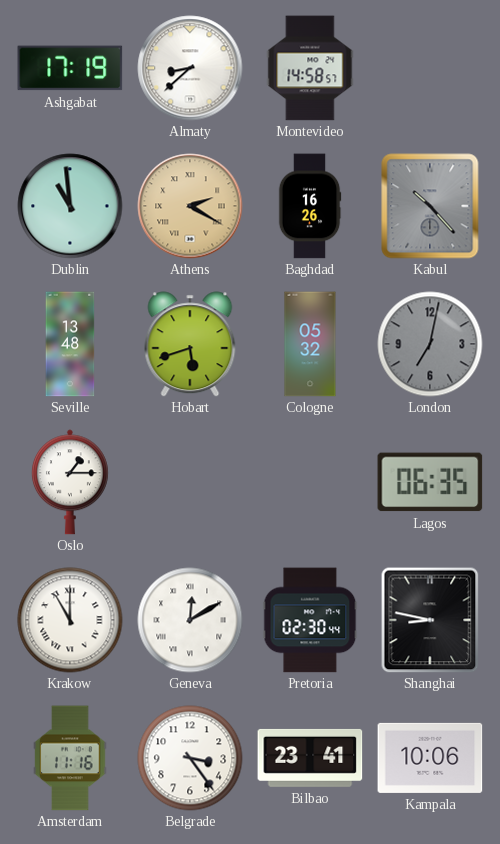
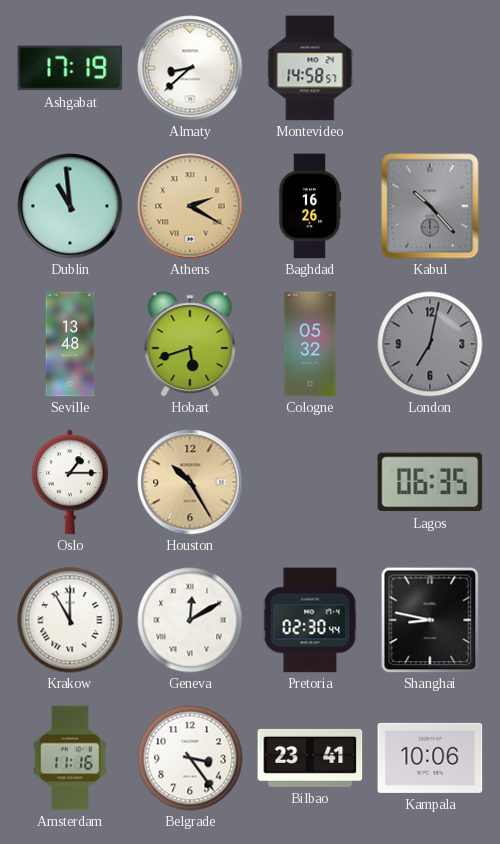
Houston: none -> 10:25
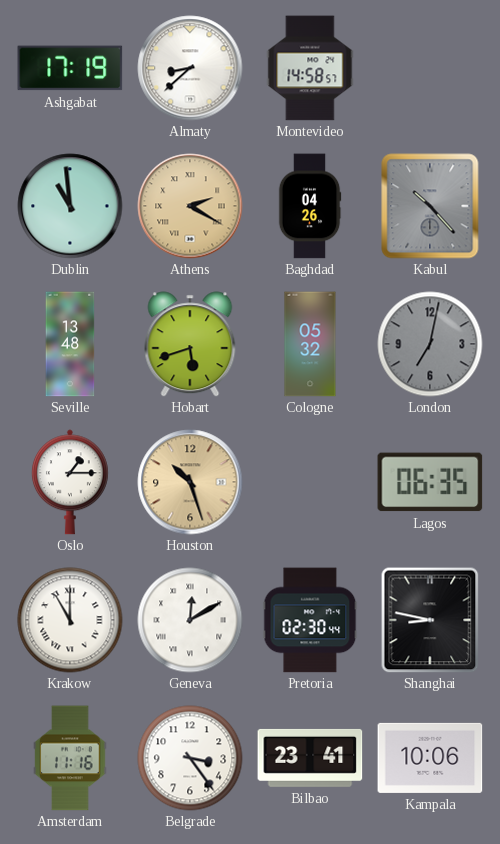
Baghdad: 16:26 -> 04:26
Houston: 10:25 -> 10:27
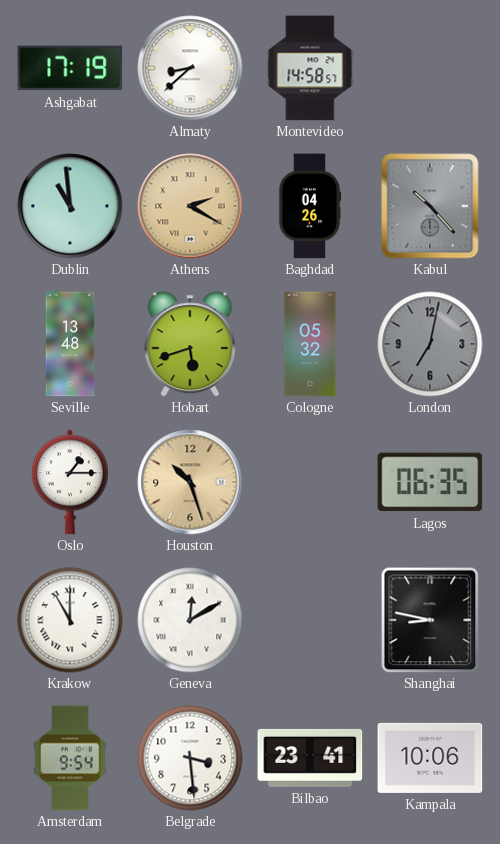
Pretoria: 02:30 -> none
Amsterdam: 11:16 -> 9:54
Belgrade: 3:24 -> 3:29
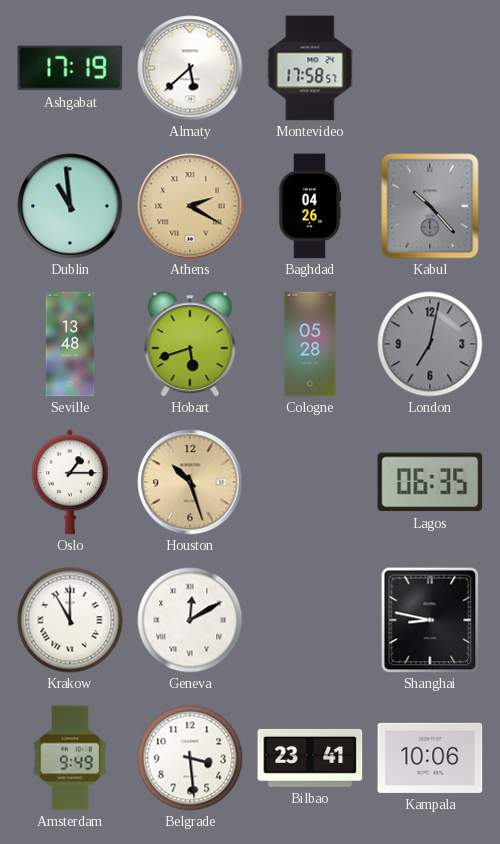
Almaty: 8:38 -> 5:38
Montevideo: 14:58 -> 17:58
Cologne: 05:32 -> 05:28
Amsterdam: 9:54 -> 9:49
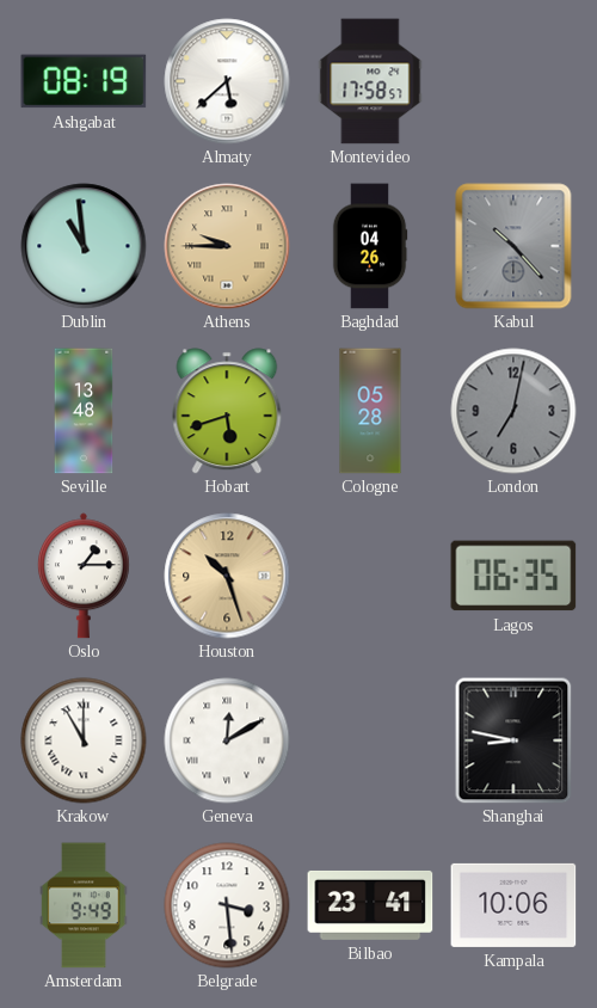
Ashgabat: 17:19 -> 08:19
Athens: 2:20 -> 9:45
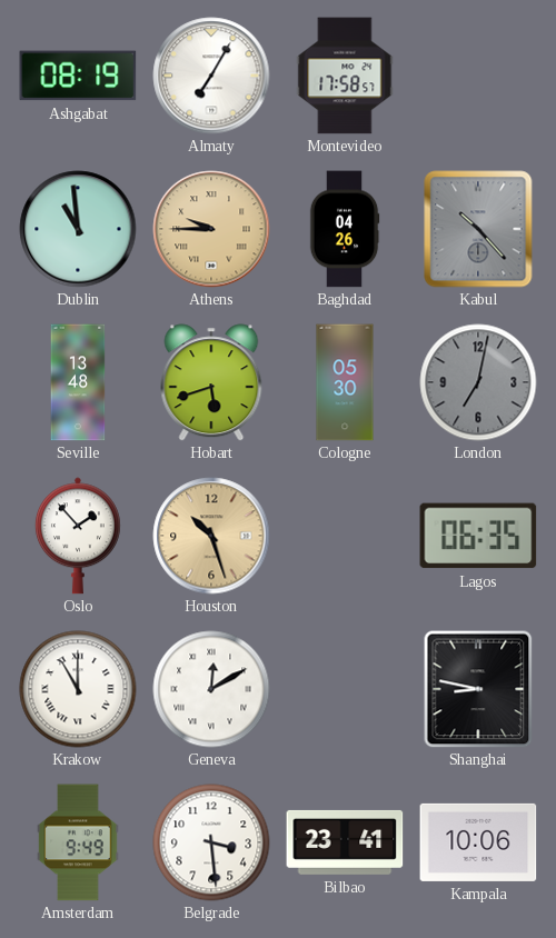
Almaty: 5:38 -> 7:05
Cologne: 05:28 -> 05:30
Oslo: 1:15 -> 1:53
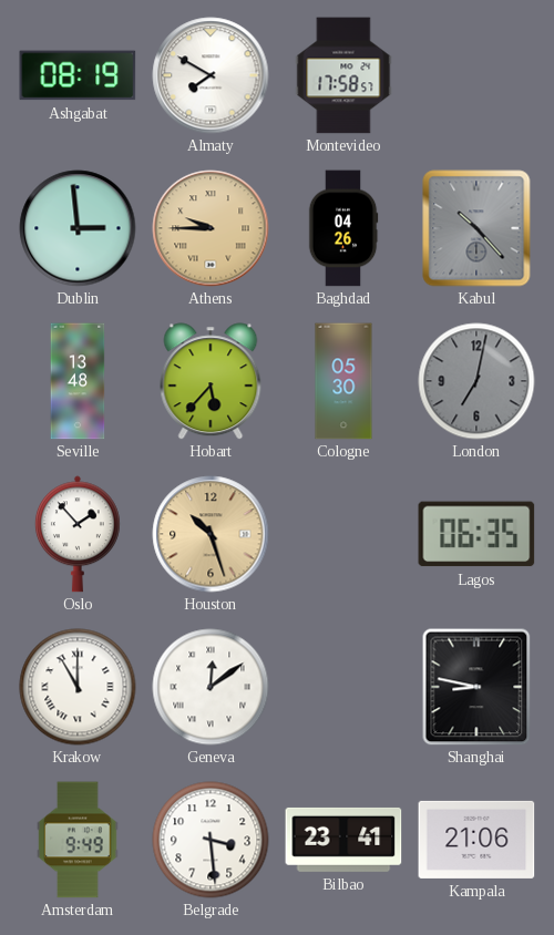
Almaty: 7:05 -> 7:50
Dublin: 10:59 -> 2:59
Hobart: 5:42 -> 5:37
Geneva: 12:10 -> 12:09
Kampala: 10:06 -> 21:06
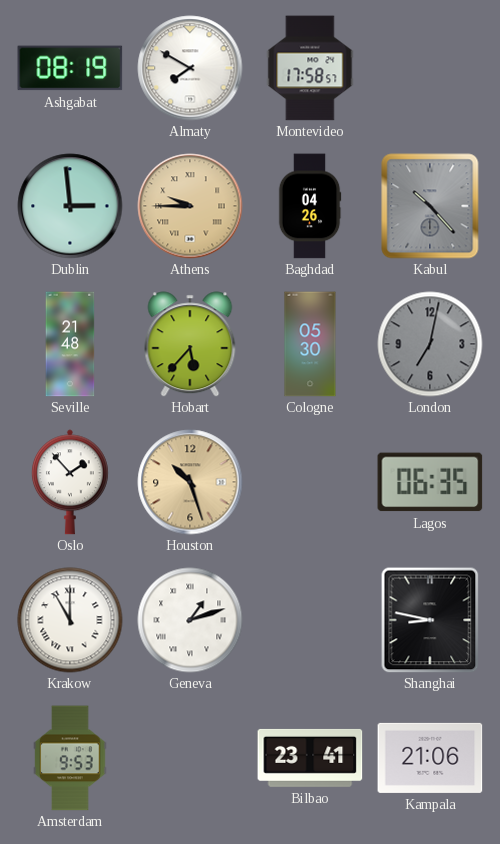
Seville: 13:48 -> 21:48
Geneva: 12:09 -> 1:12
Amsterdam: 9:49 -> 9:53
Belgrade: 3:29 -> none
